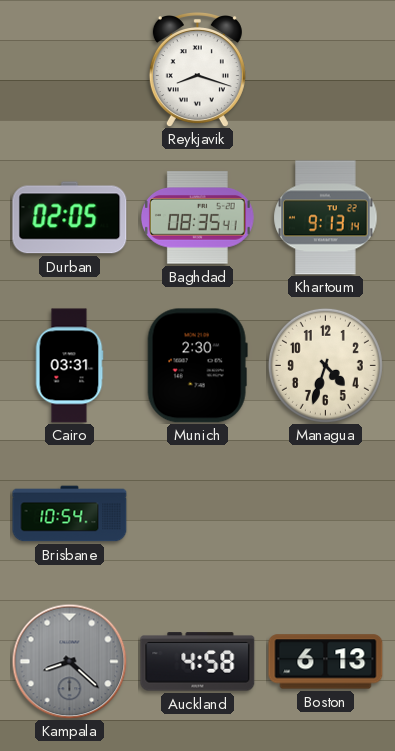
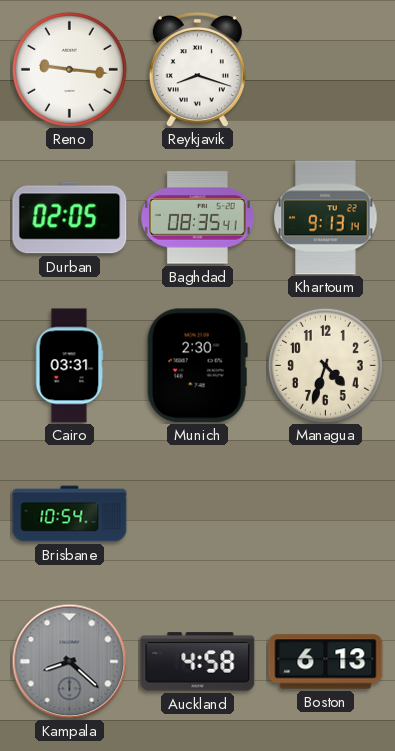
Reno: none -> 9:16
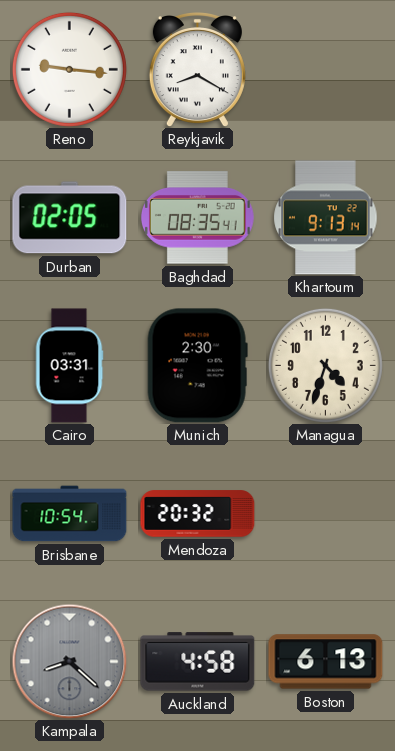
Reykjavik: 8:18 -> 8:20
Mendoza: none -> 20:32
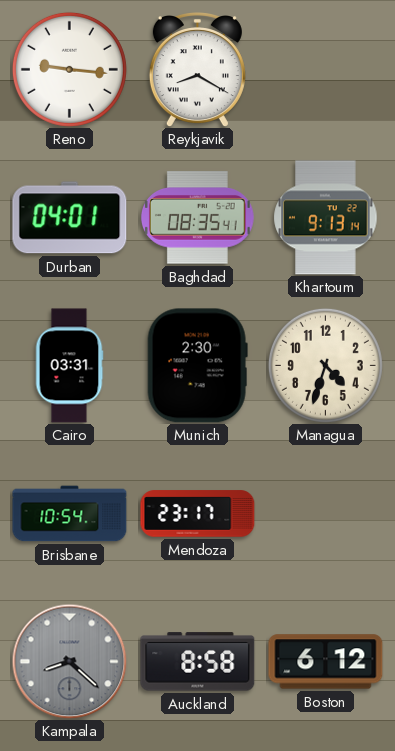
Durban: 02:05 -> 04:01
Mendoza: 20:32 -> 23:17
Auckland: 4:58 -> 8:58
Boston: 6:13 -> 6:12
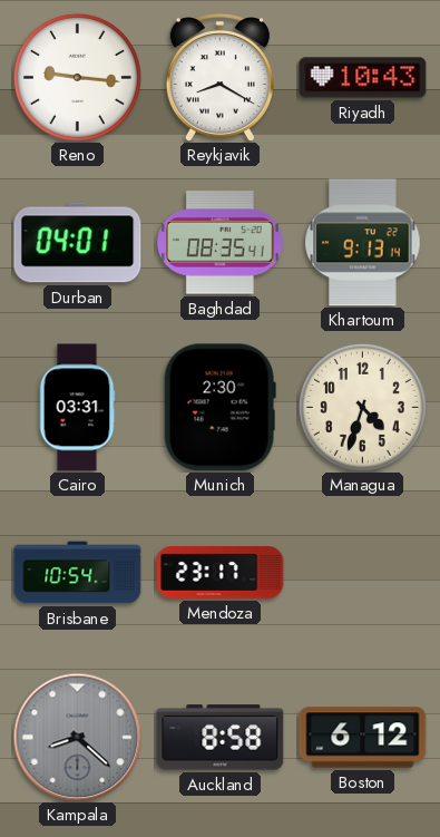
Riyadh: none -> 10:43
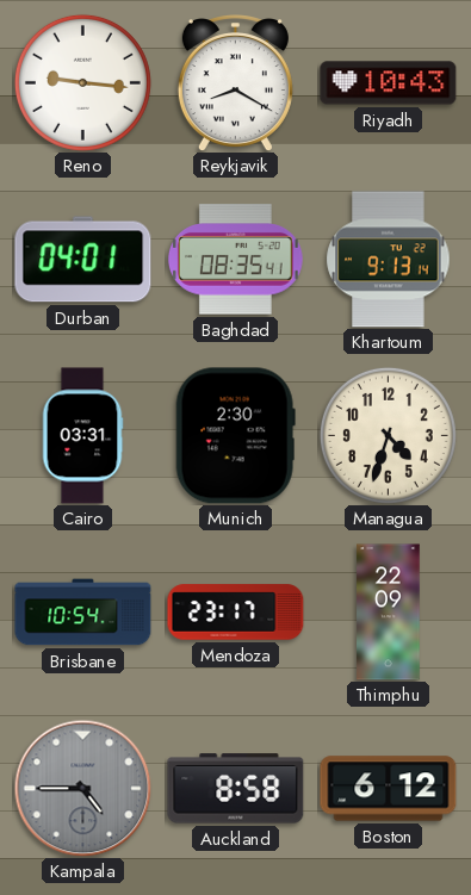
Thimphu: none -> 22:09
Kampala: 8:22 -> 4:45
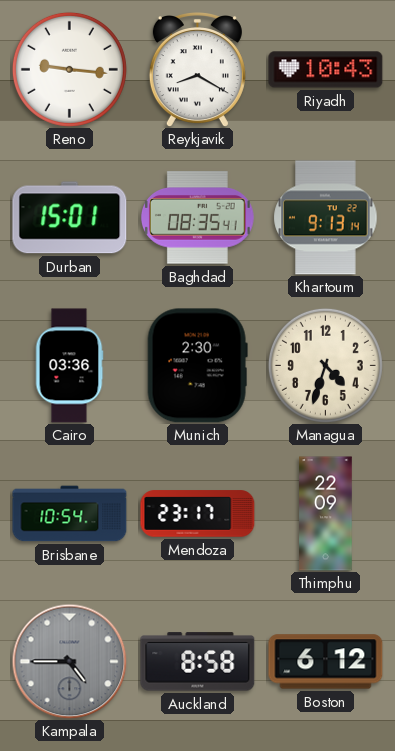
Durban: 04:01 -> 15:01
Cairo: 03:31 -> 03:36
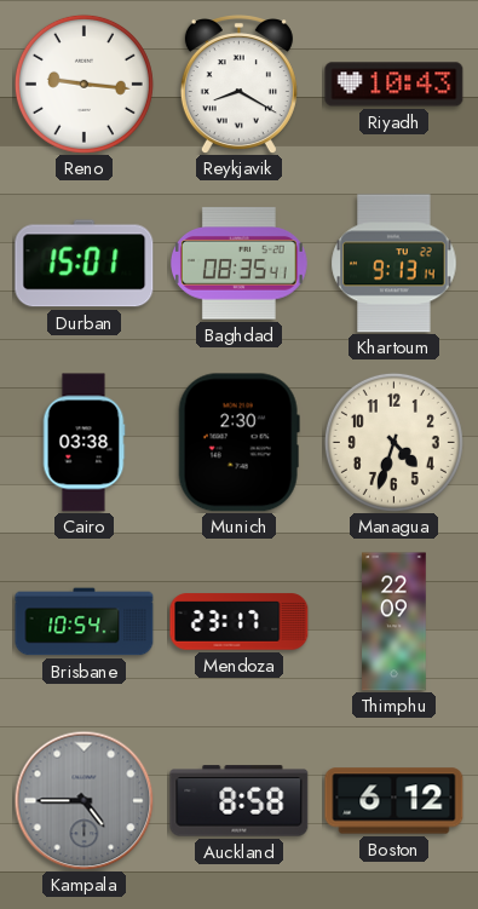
Cairo: 03:36 -> 03:38
